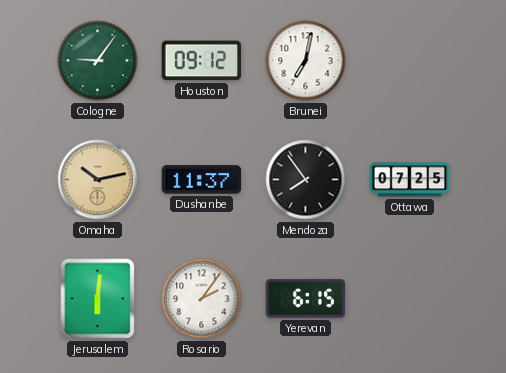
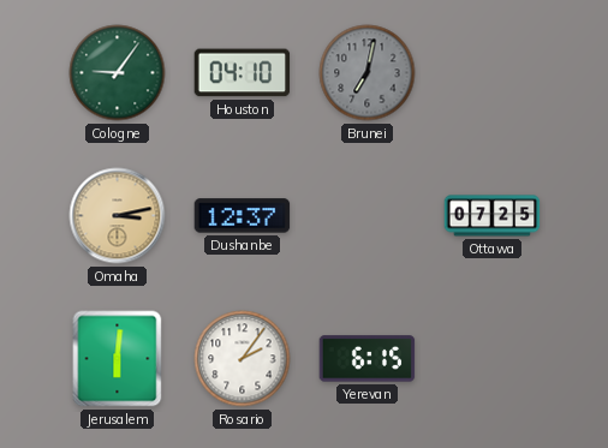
Houston: 09:12 -> 04:10
Brunei dial: white -> grey
Omaha: 10:13 -> 3:13
Dushanbe: 11:37 -> 12:37
Mendoza: 7:54 -> none
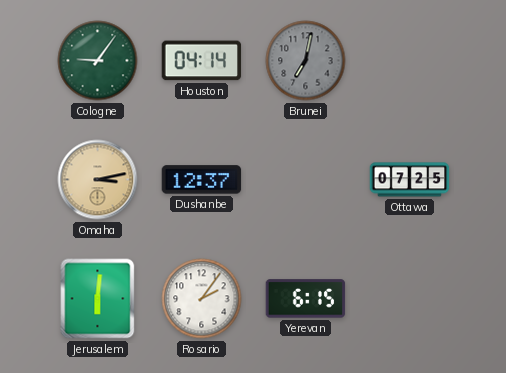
Houston: 04:10 -> 04:14
